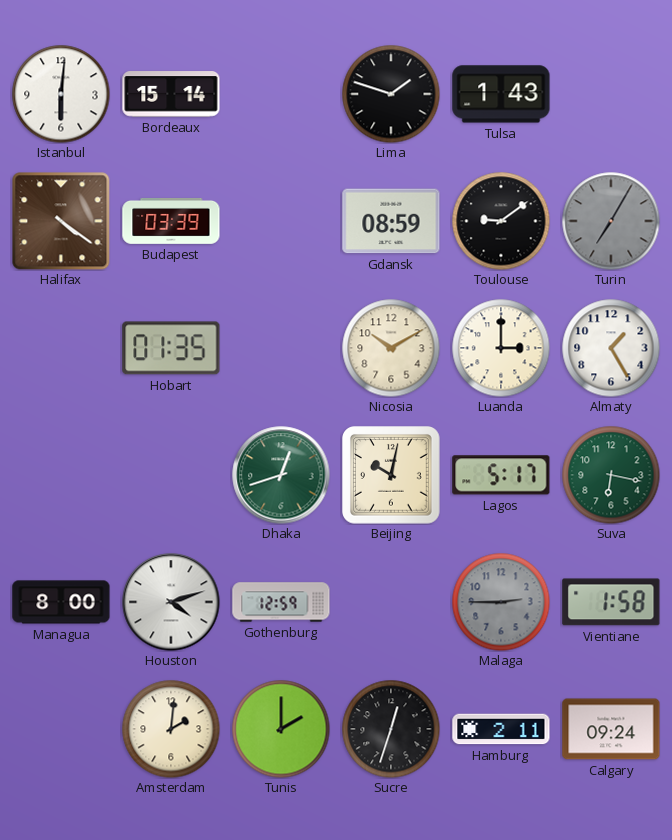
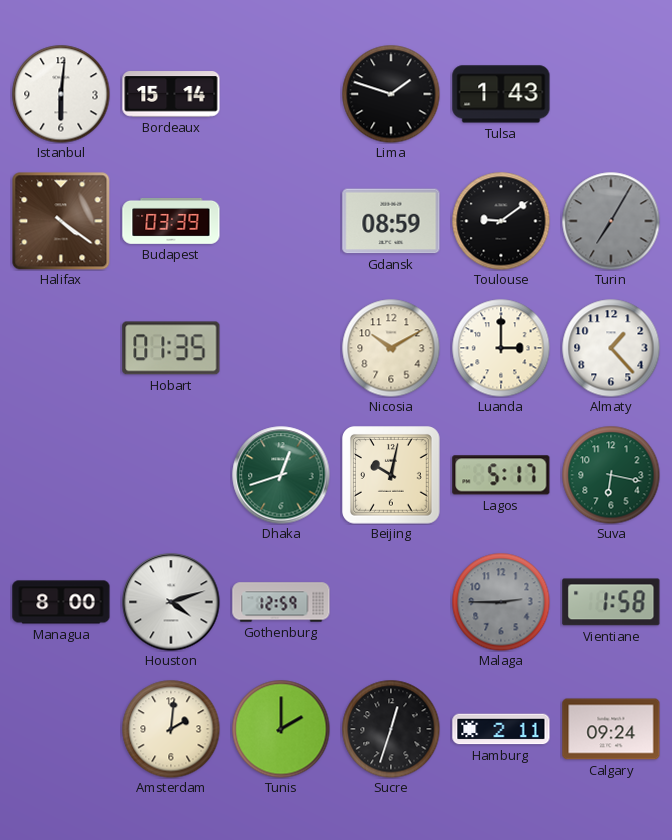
Almaty: 1:25 -> 1:23
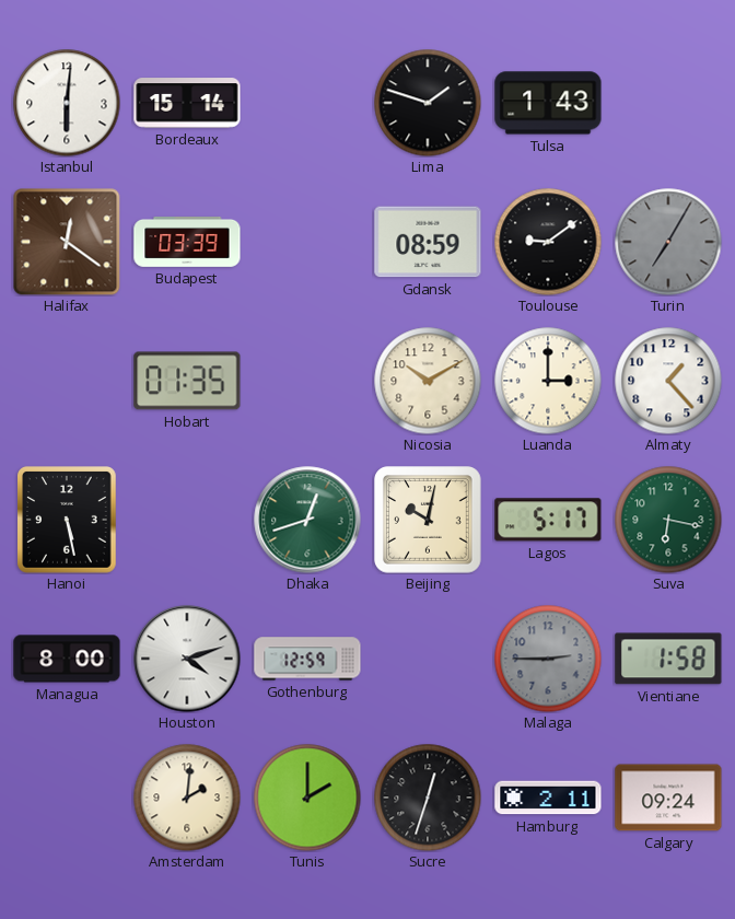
Halifax: 4:21 -> 12:21
Hanoi: none -> 5:28
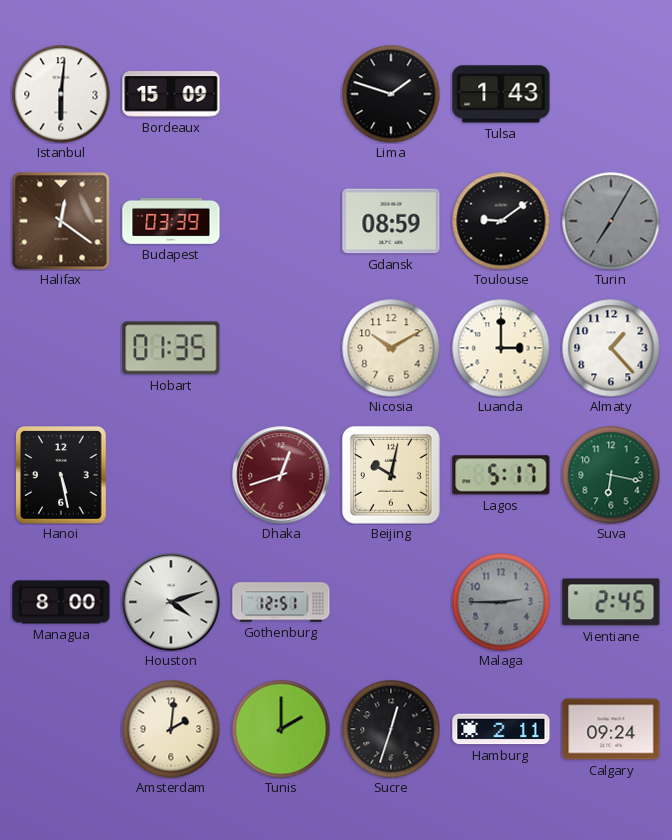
Bordeaux: 15:14 -> 15:09
Dhaka dial: green -> burgundy
Gothenburg: 12:59 -> 12:51
Vientiane: 1:58 -> 2:45
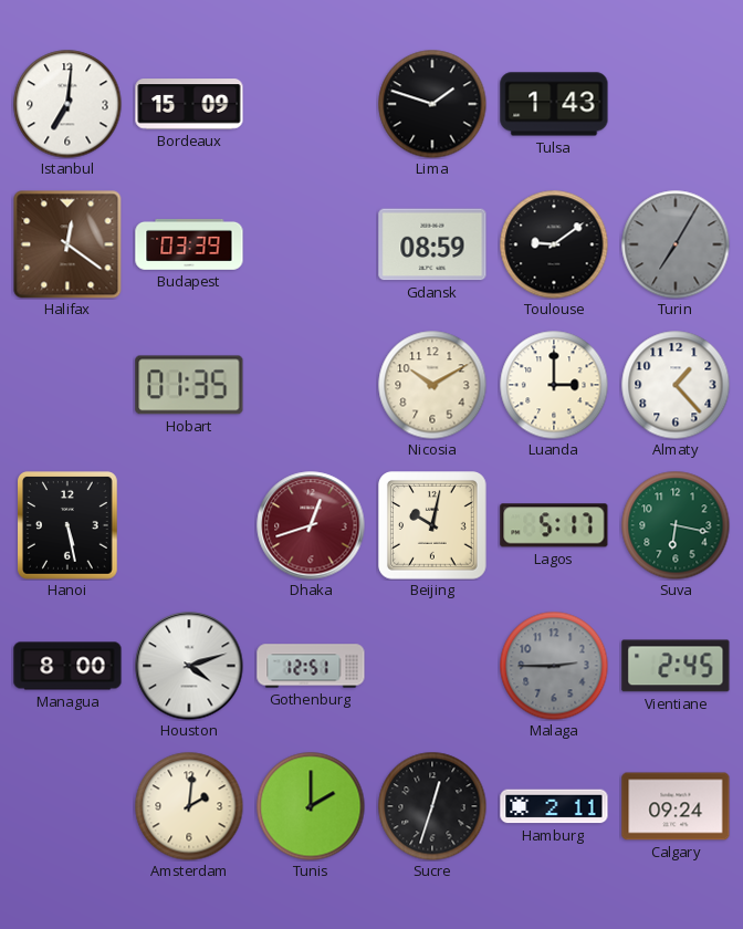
Istanbul: 6:01 -> 7:01
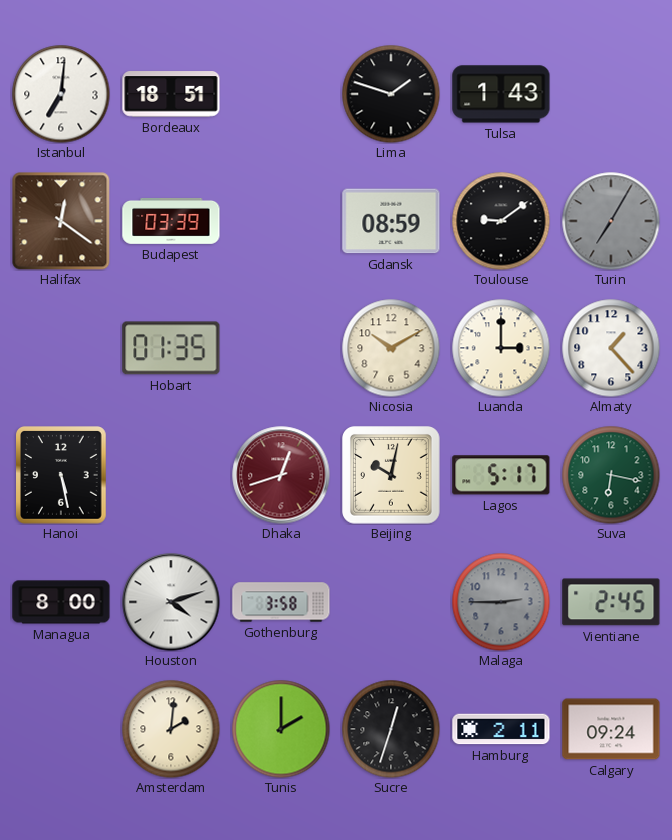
Bordeaux: 15:09 -> 18:51
Gothenburg: 12:51 -> 3:58
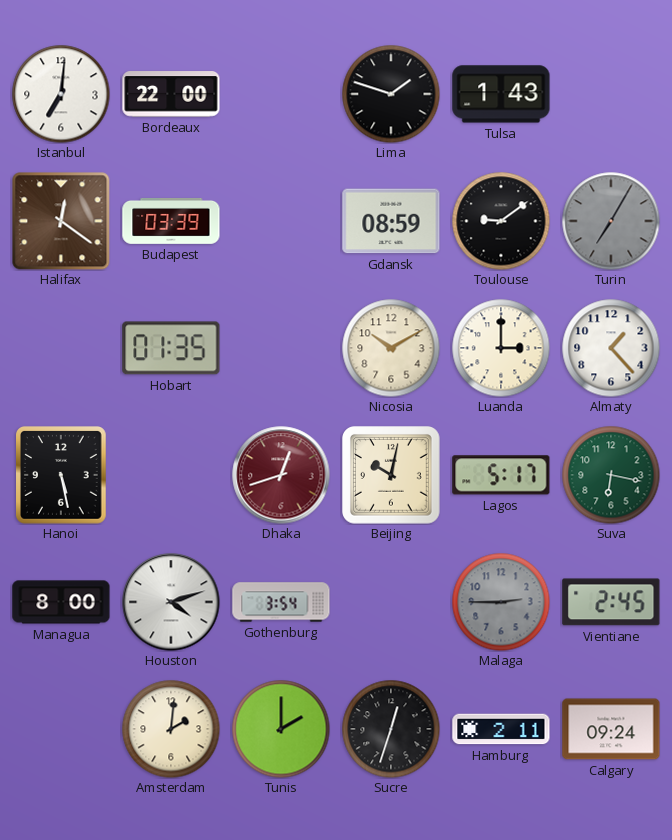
Bordeaux: 18:51 -> 22:00
Gothenburg: 3:58 -> 3:54
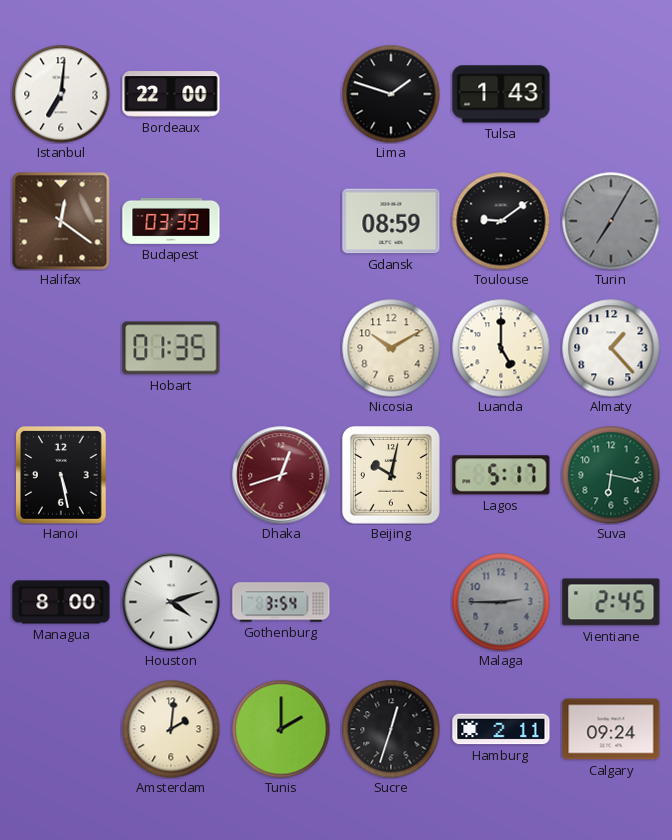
Luanda: 3:00 -> 5:00
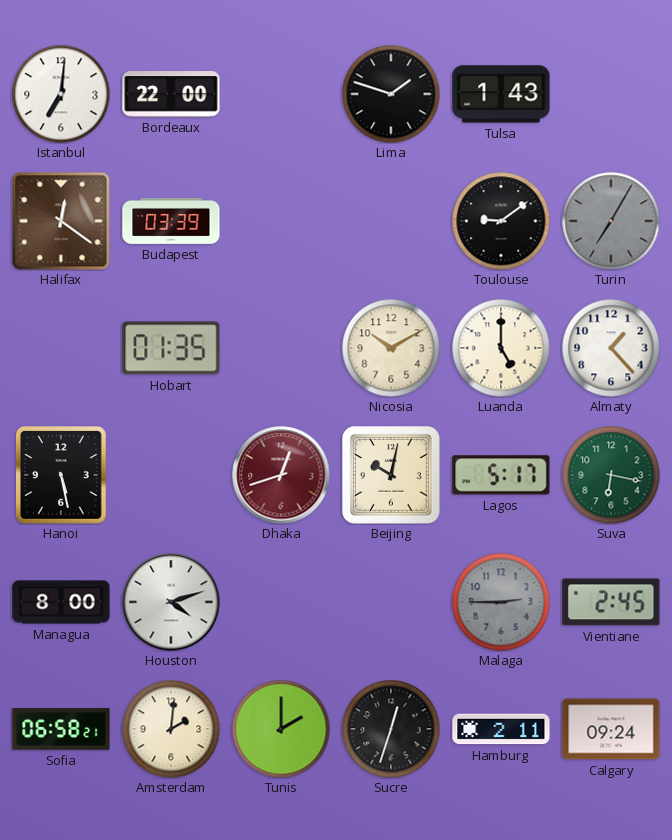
Gdansk: 08:59 -> none
Gothenburg: 3:54 -> none
Sofia: none -> 06:58
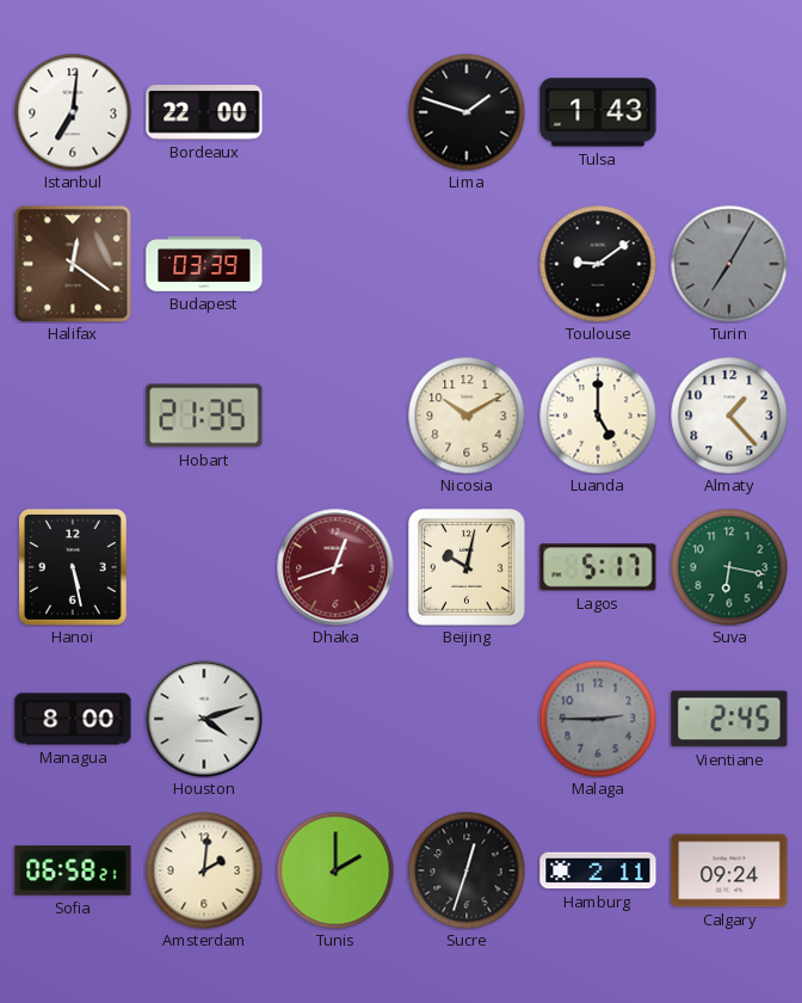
Hobart: 01:35 -> 21:35
